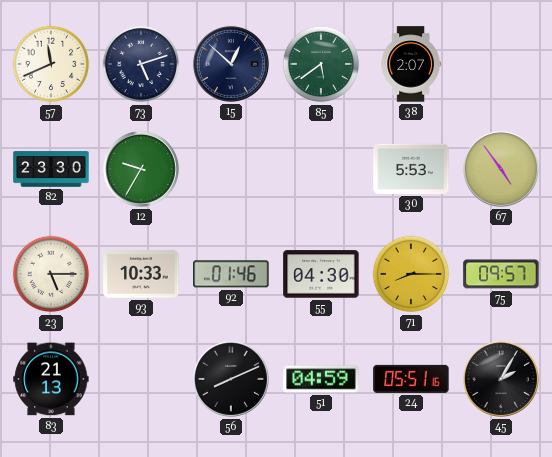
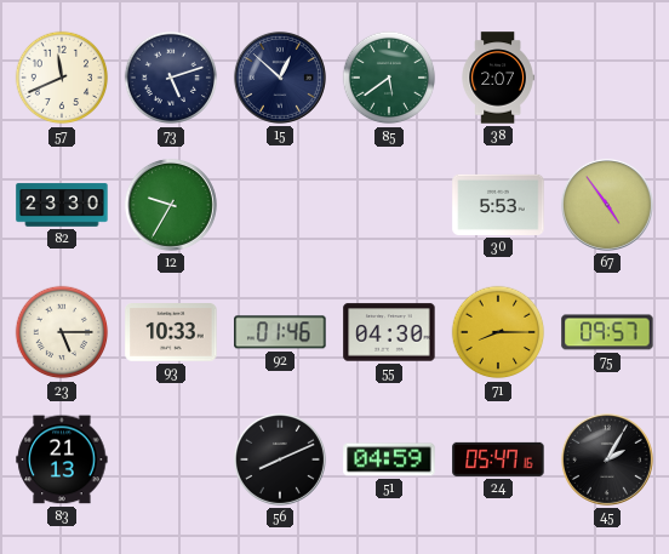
24: 05:51 -> 05:47
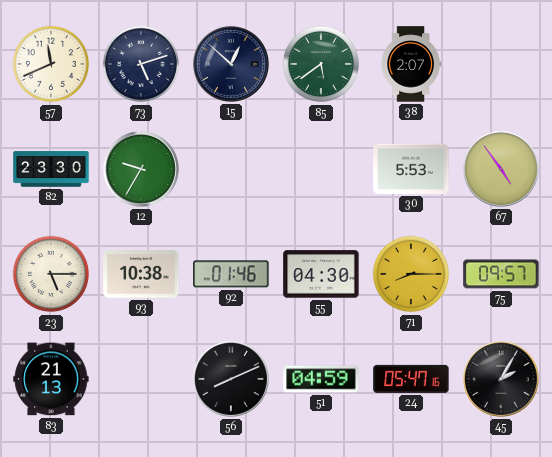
93: 10:33 -> 10:38
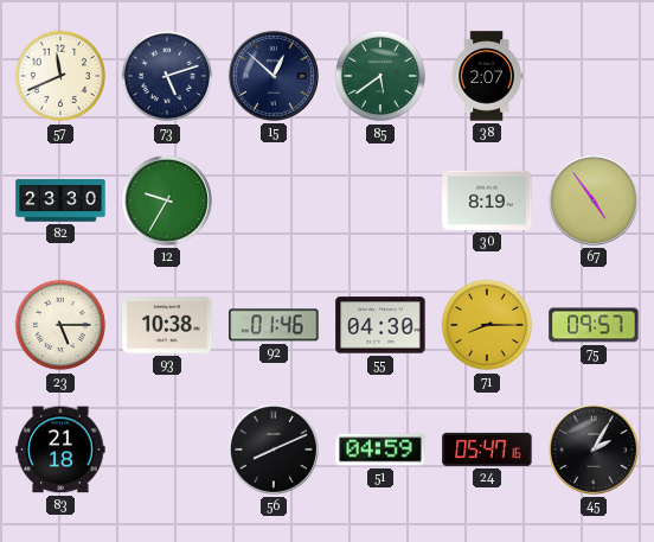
30: 5:53 -> 8:19
83: 21:13 -> 21:18
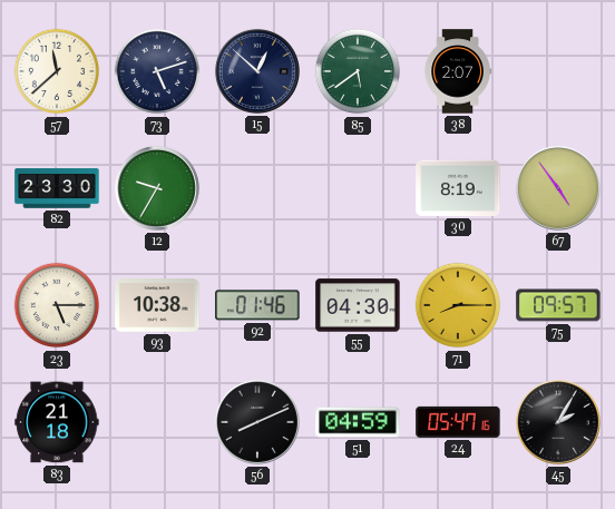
57: 11:41 -> 11:38
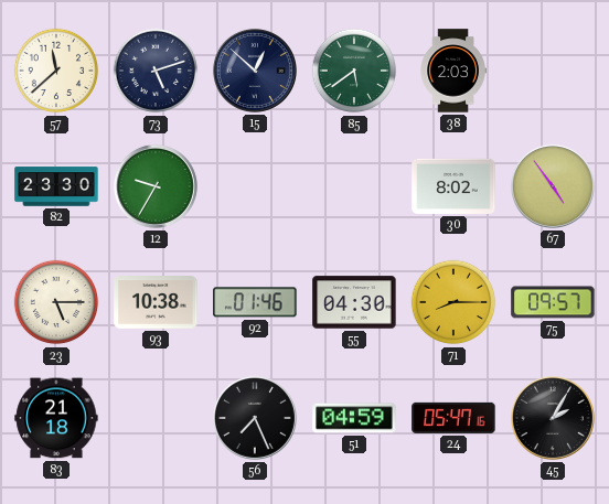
38: 2:07 -> 2:03
30: 8:19 -> 8:02
56: 8:11 -> 7:26
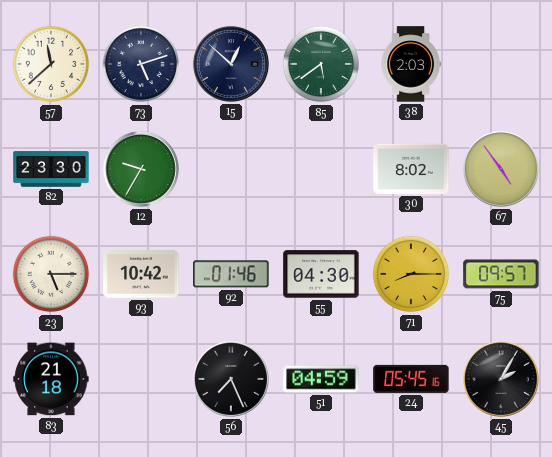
93: 10:38 -> 10:42
24: 05:47 -> 05:45
